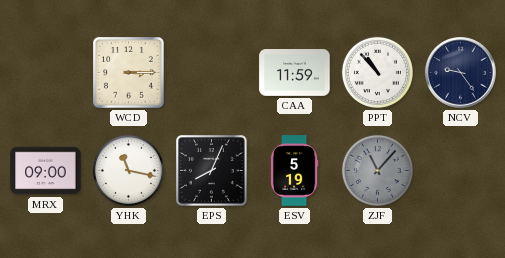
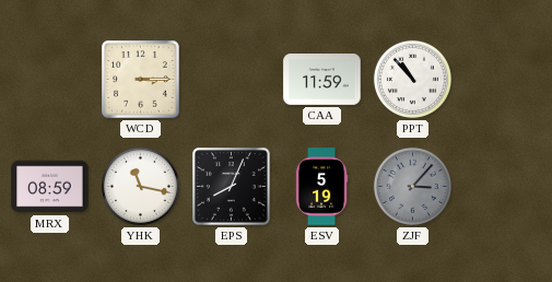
NCV: 9:24 -> none
MRX: 09:00 -> 08:59
ZJF: 11:07 -> 3:07
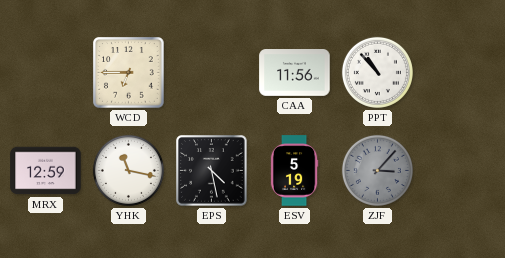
WCD: 3:15 -> 6:45
CAA: 11:59 -> 11:56
MRX: 08:59 -> 12:59
EPS: 8:04 -> 4:28
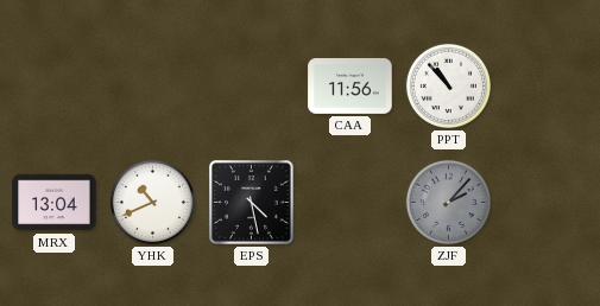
WCD: 6:45 -> none
MRX: 12:59 -> 13:04
YHK: 11:17 -> 10:41
ESV: 5:19 -> none
ZJF: 3:07 -> 2:07
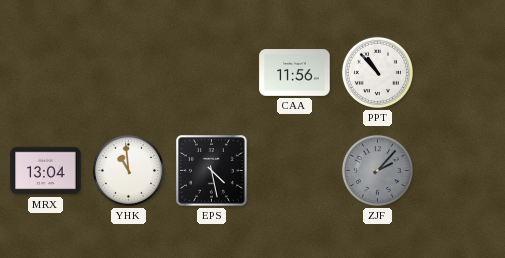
YHK: 10:41 -> 10:59
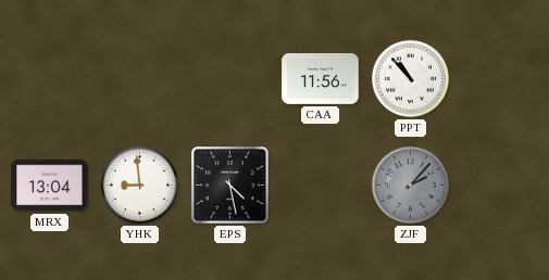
YHK: 10:59 -> 8:59
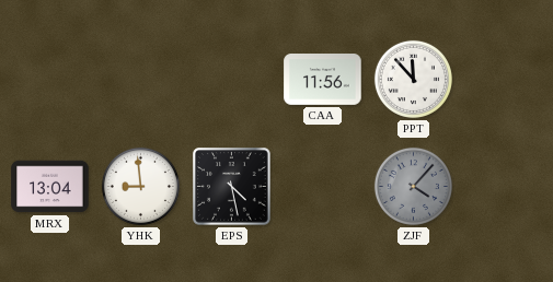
PPT: 10:53 -> 11:53
ZJF: 2:07 -> 4:07
